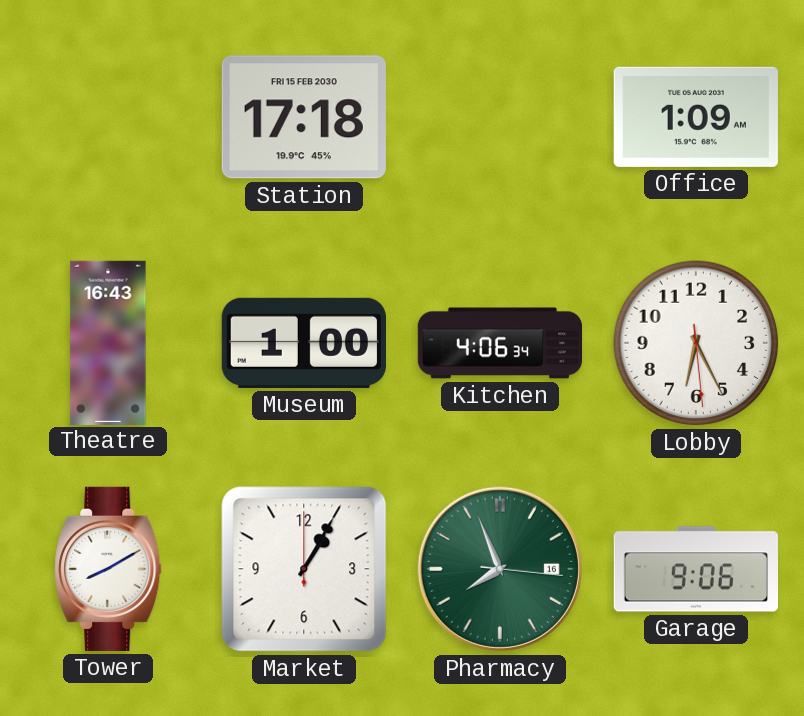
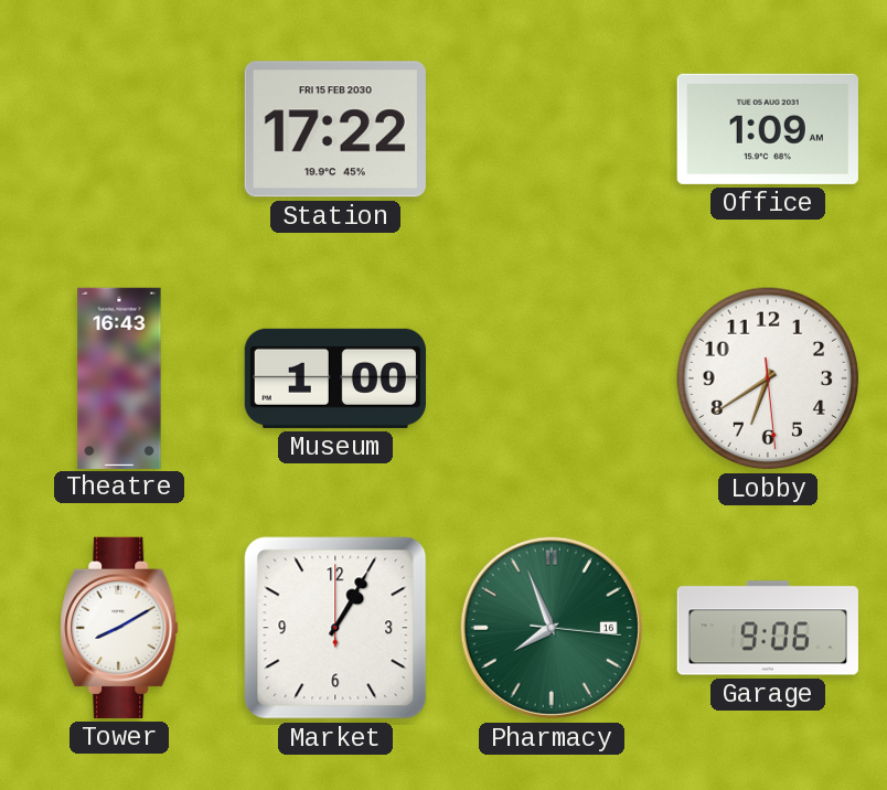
Station: 17:18 -> 17:22
Kitchen: 4:06 -> none
Lobby: 6:25 -> 6:39
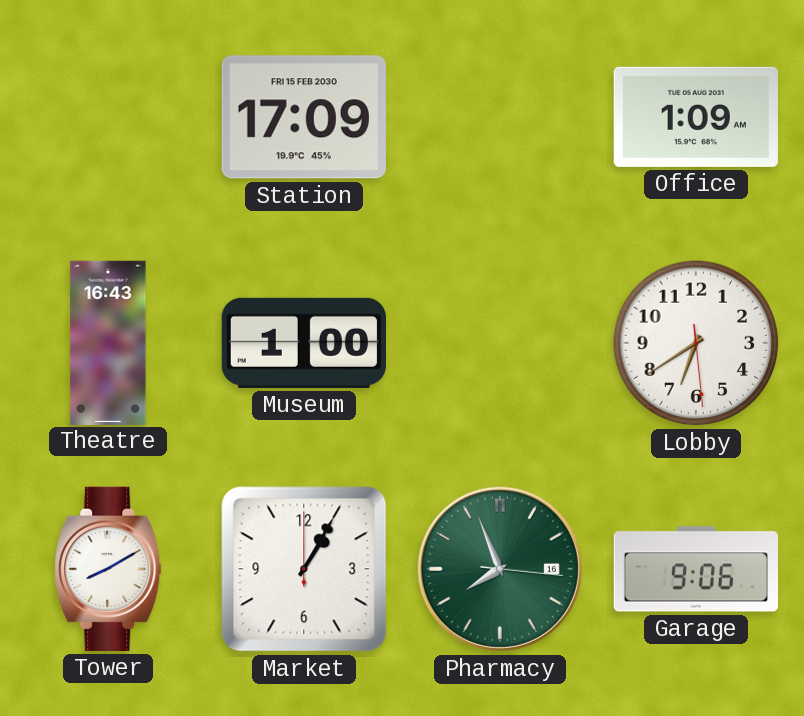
Station: 17:22 -> 17:09
